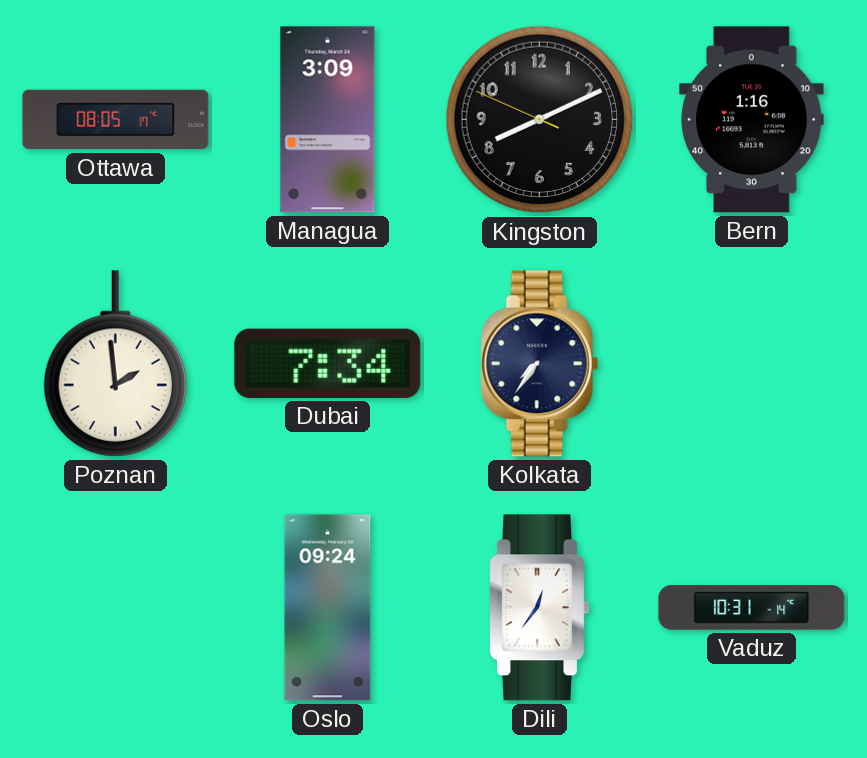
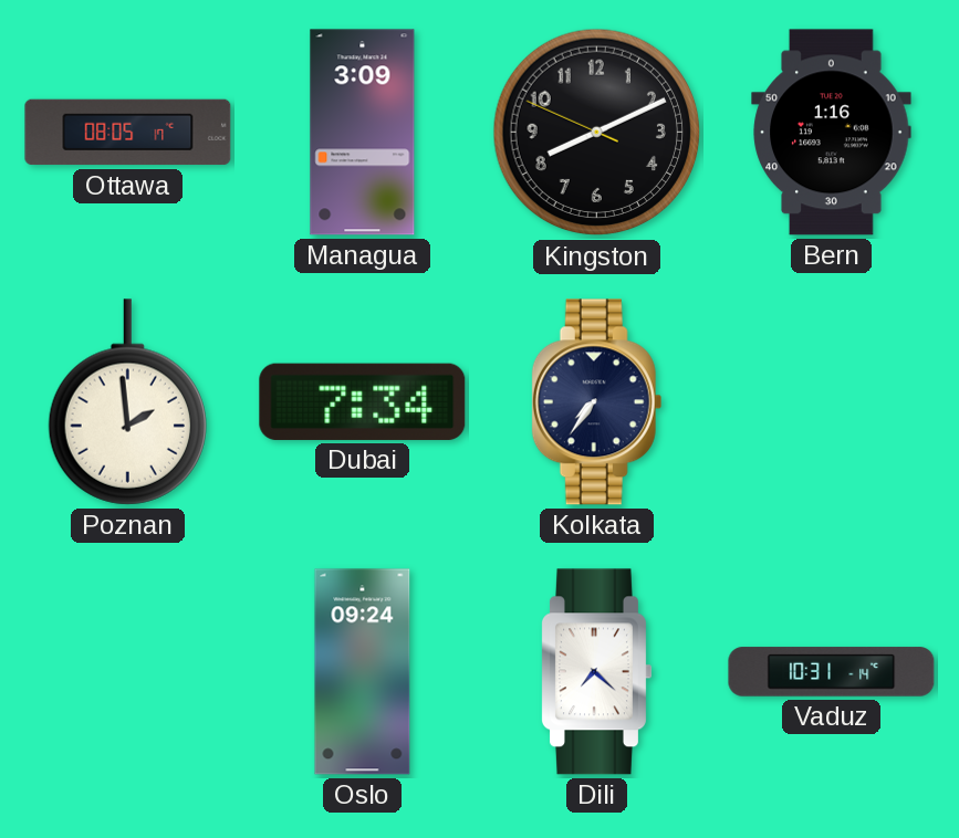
Dili: 12:36 -> 7:22
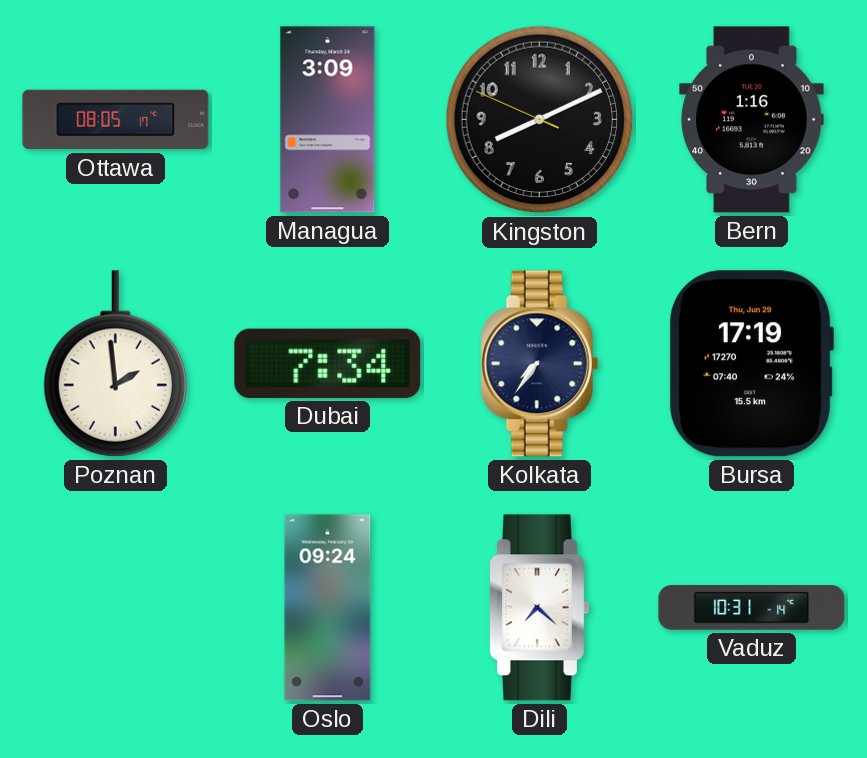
Bursa: none -> 17:19
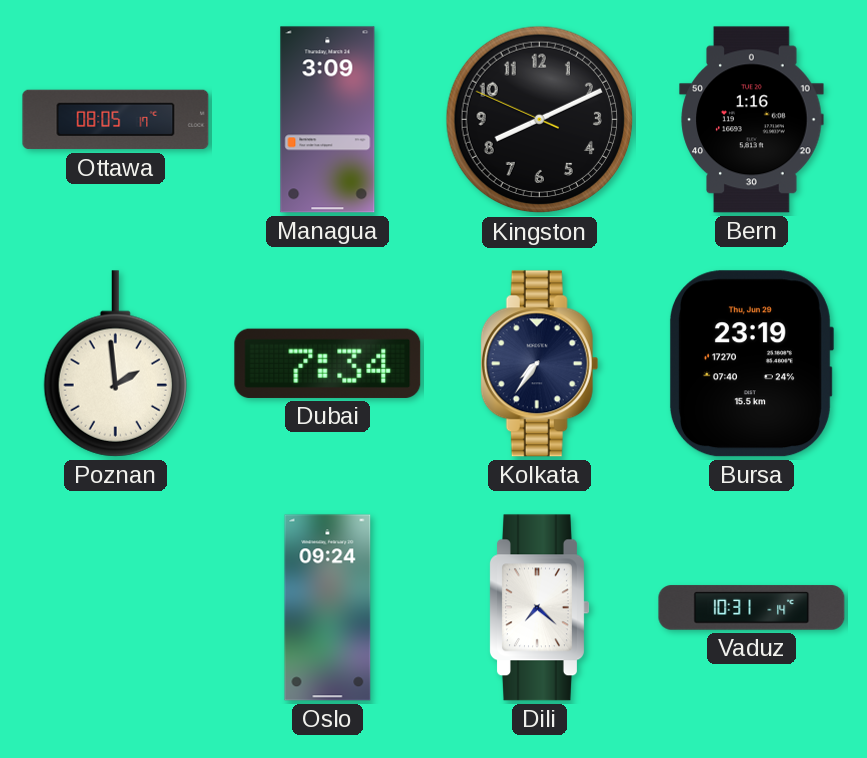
Bursa: 17:19 -> 23:19
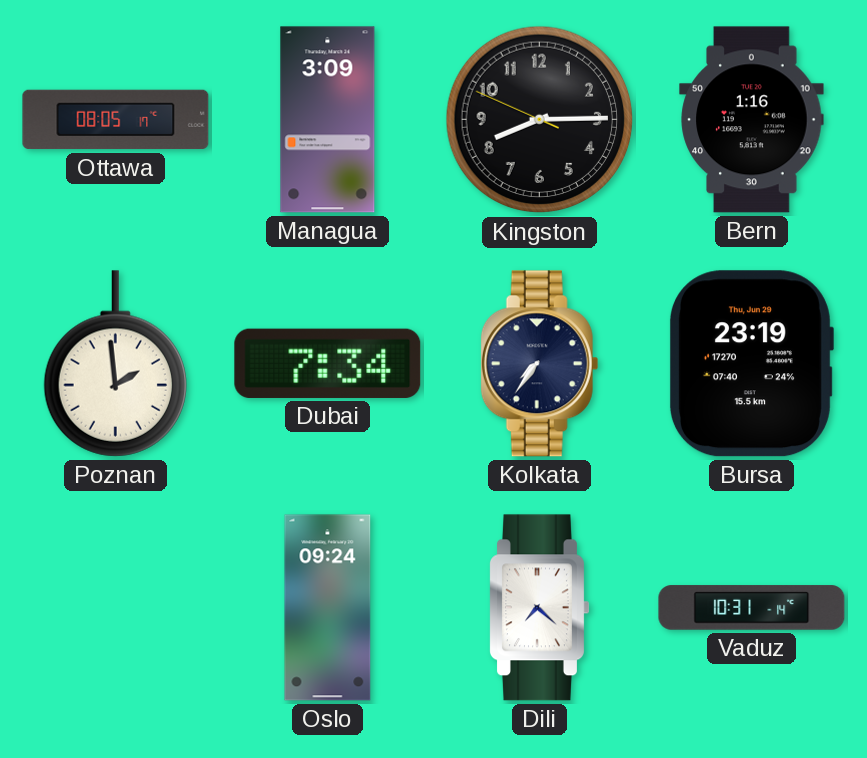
Kingston: 8:10 -> 8:14
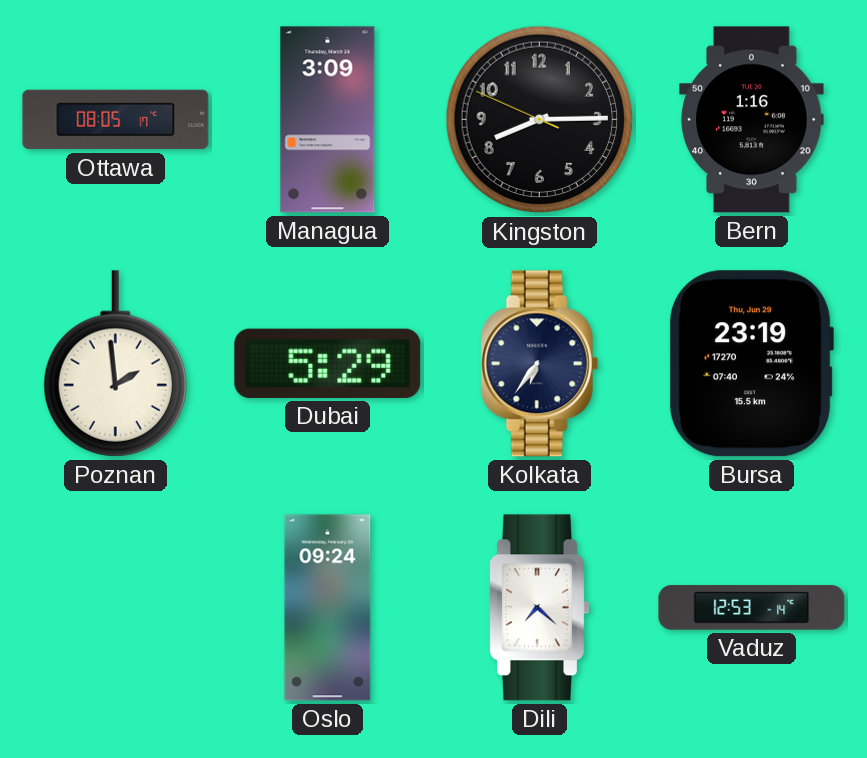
Dubai: 7:34 -> 5:29
Kolkata: 7:36 -> 6:36
Vaduz: 10:31 -> 12:53
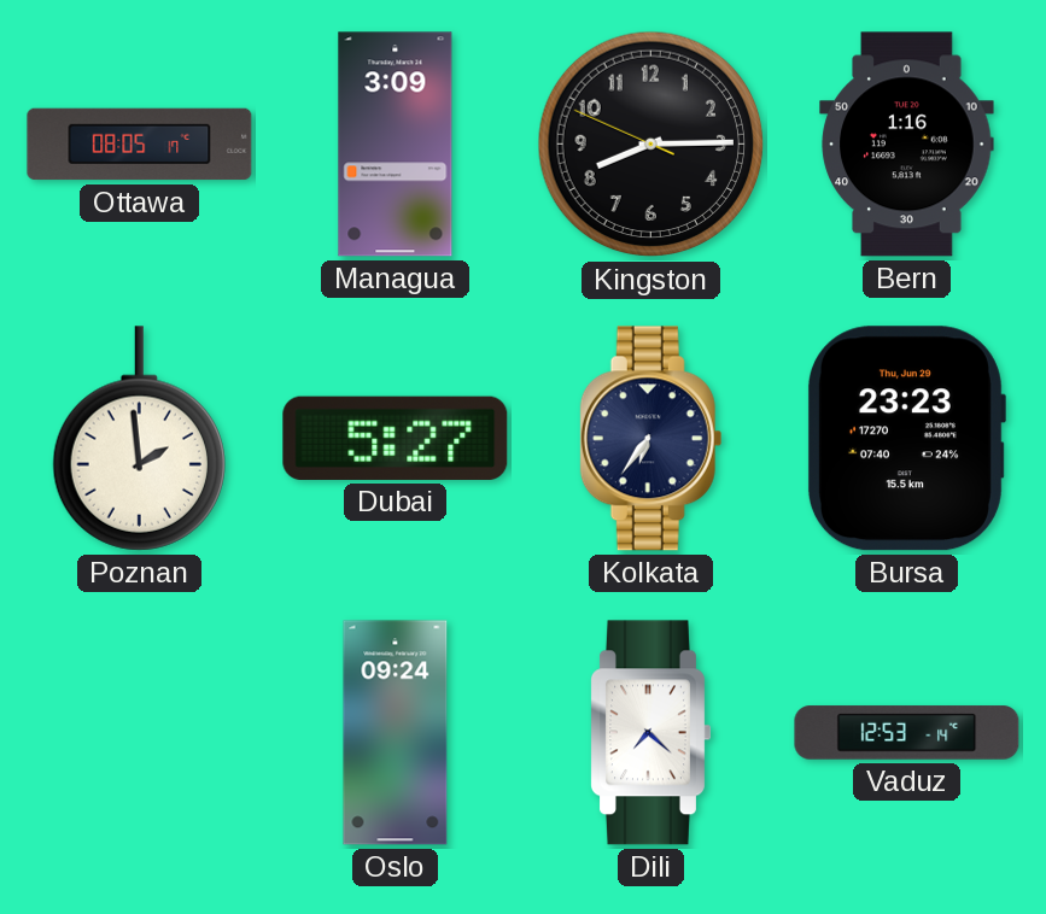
Dubai: 5:29 -> 5:27
Bursa: 23:19 -> 23:23
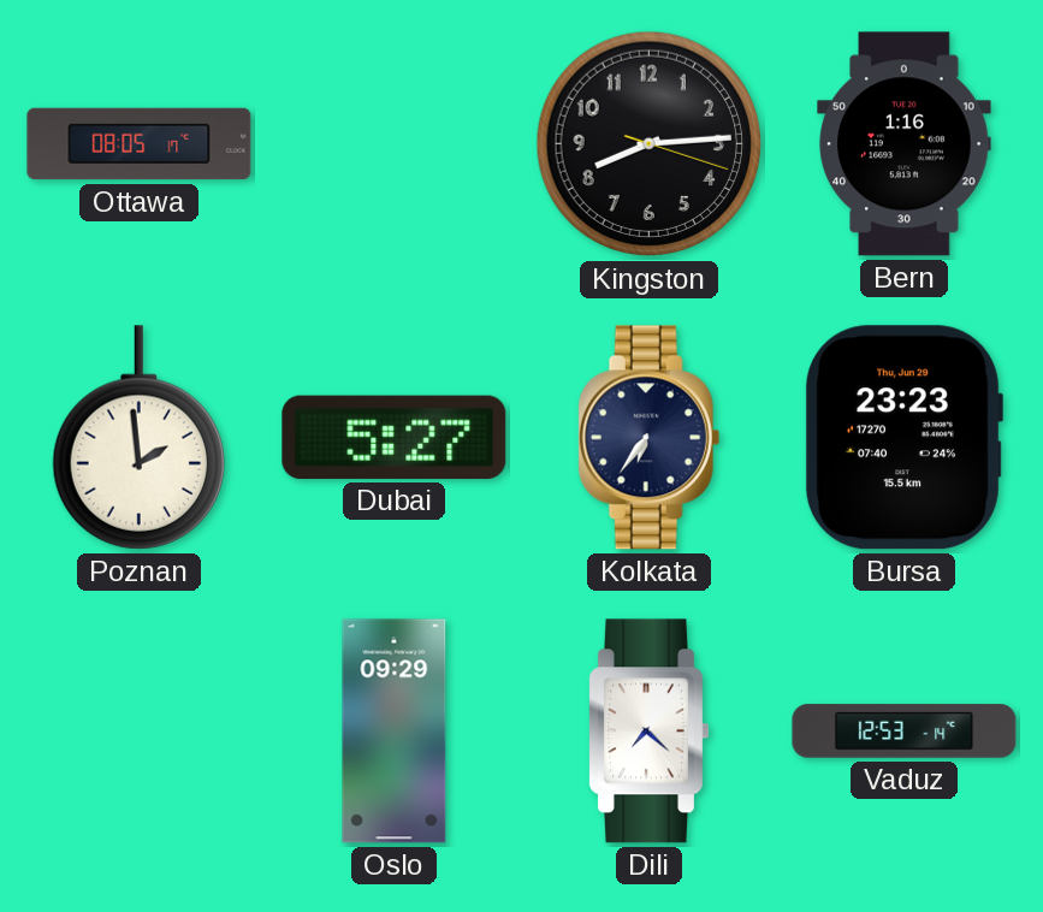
Managua: 3:09 -> none
Kingston: 8:14:49 -> 8:14:18
Oslo: 09:24 -> 09:29
